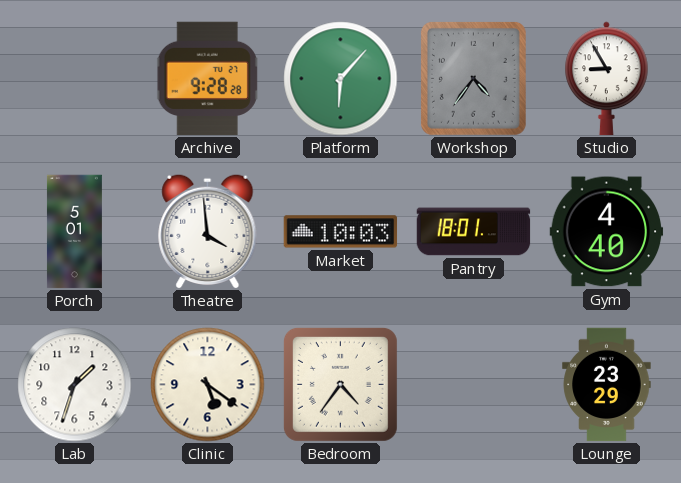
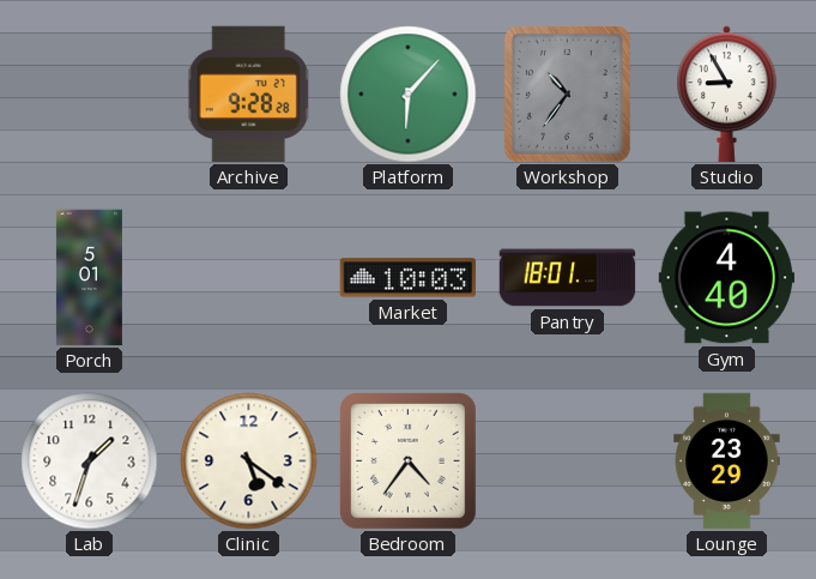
Workshop: 4:36 -> 10:36
Theatre: 3:59 -> none
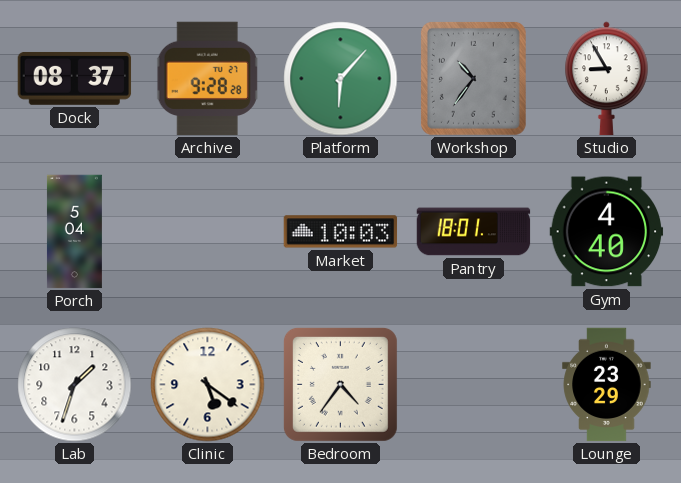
Dock: none -> 08:37
Porch: 5:01 -> 5:04
